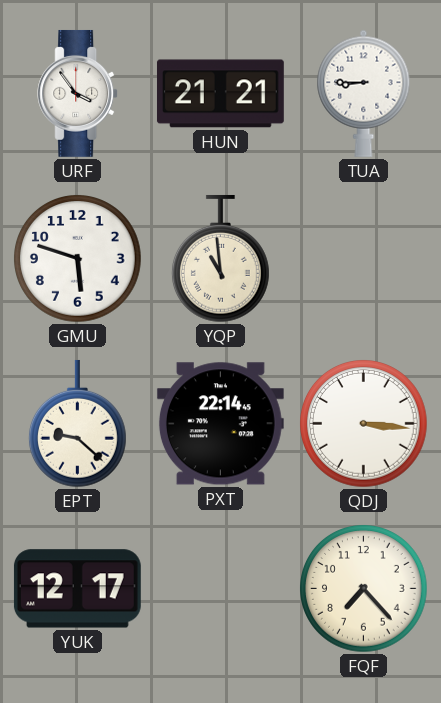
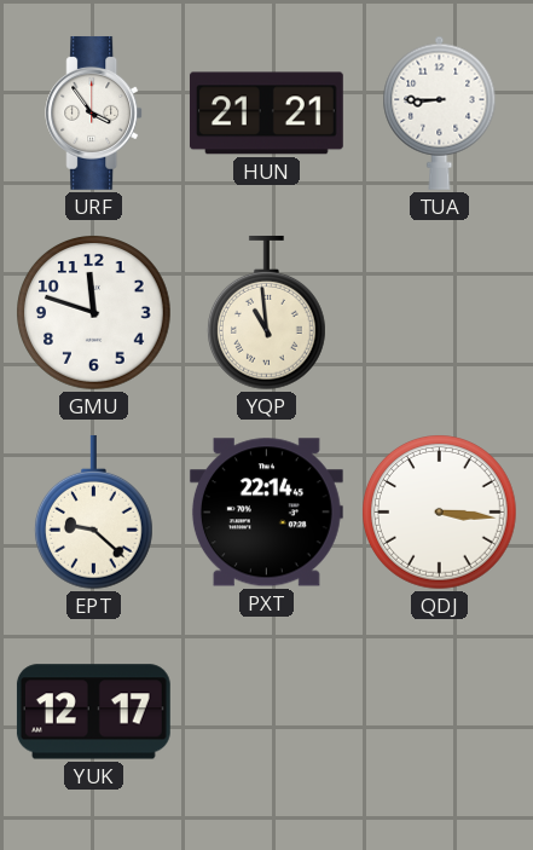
GMU: 5:48 -> 11:48
FQF: 7:23 -> none
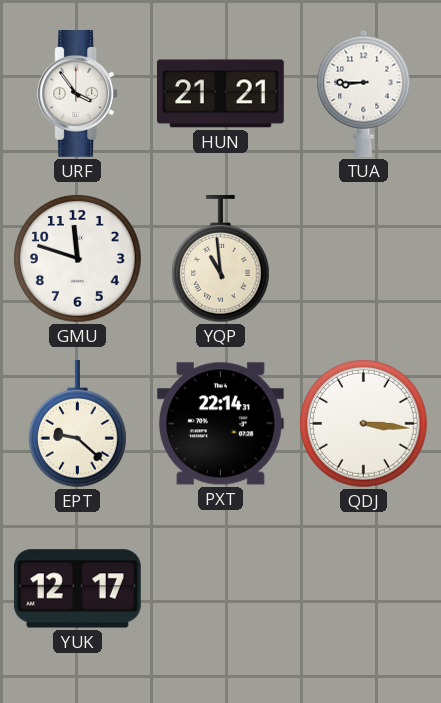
PXT: 22:14:45 -> 22:14:31
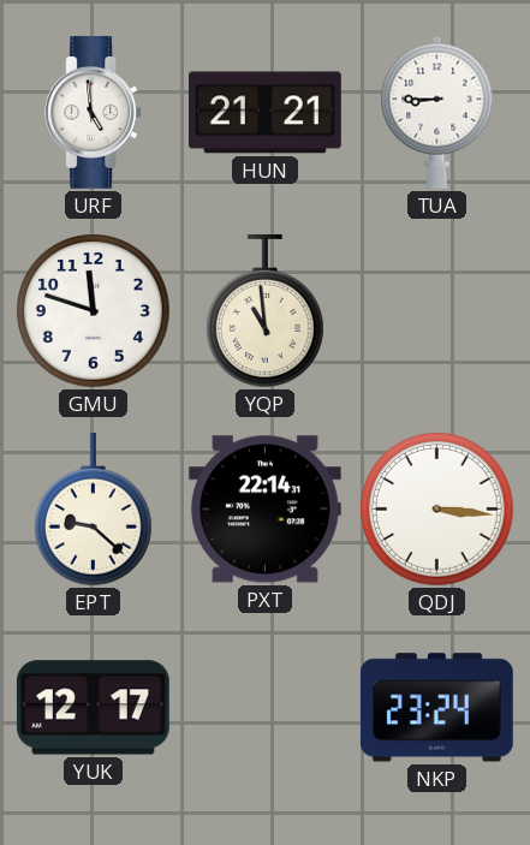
URF: 3:54 -> 4:59
NKP: none -> 23:24
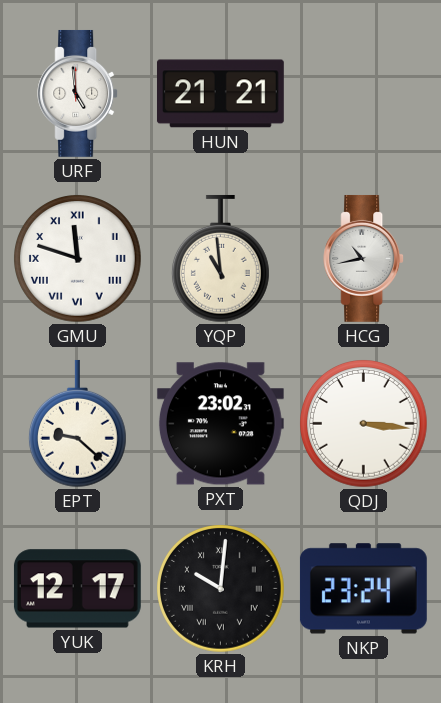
TUA: 8:45 -> none
GMU numerals: Arabic -> Roman
HCG: none -> 10:43
PXT: 22:14 -> 23:02
KRH: none -> 10:01
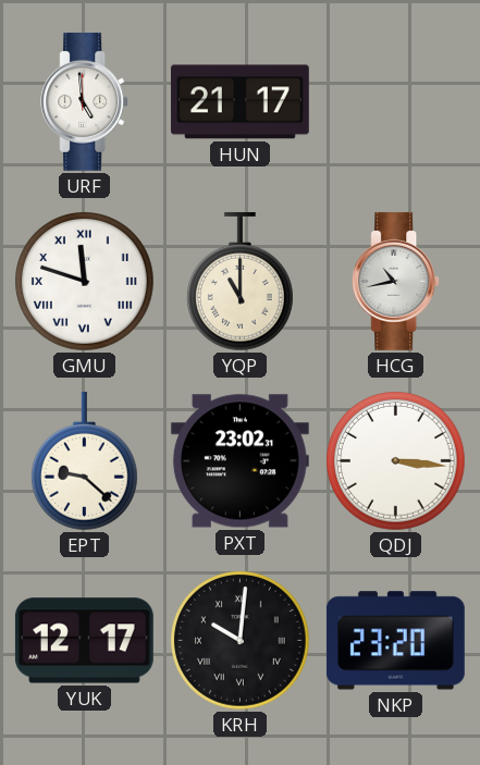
HUN: 21:21 -> 21:17
YQP: 10:59 -> 11:00
NKP: 23:24 -> 23:20
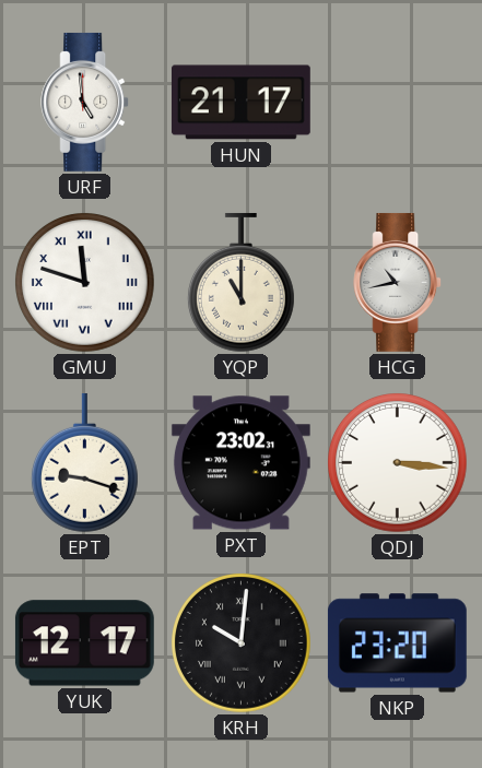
EPT: 9:22 -> 9:18
